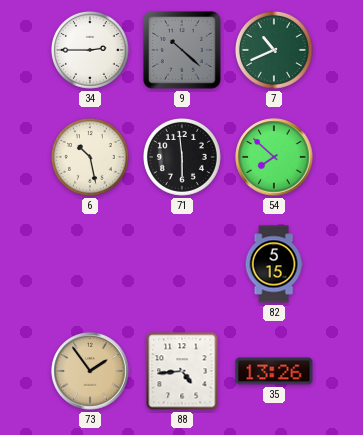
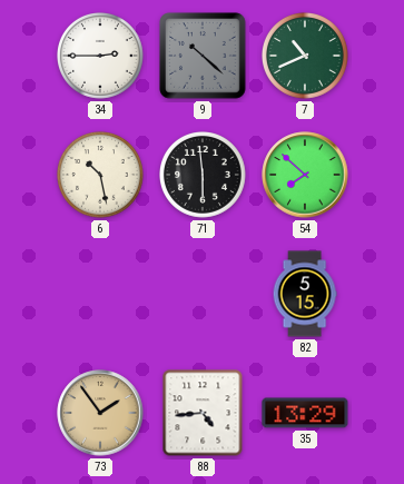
35: 13:26 -> 13:29
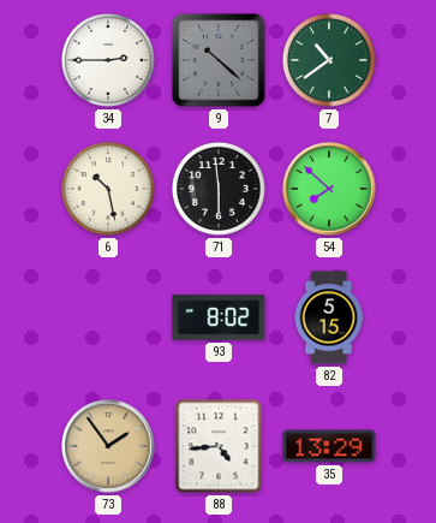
7: 10:41 -> 10:39
93: none -> 8:02
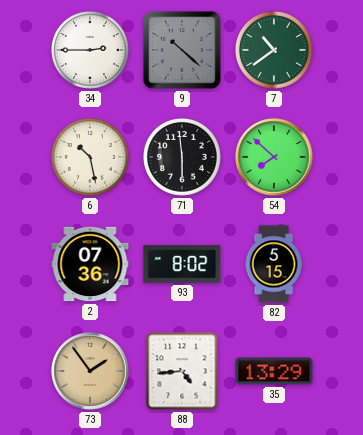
2: none -> 07:36
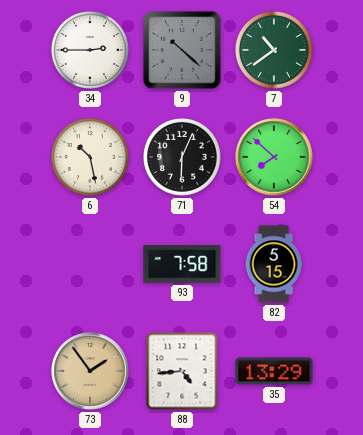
71: 5:59 -> 6:04
2: 07:36 -> none
93: 8:02 -> 7:58
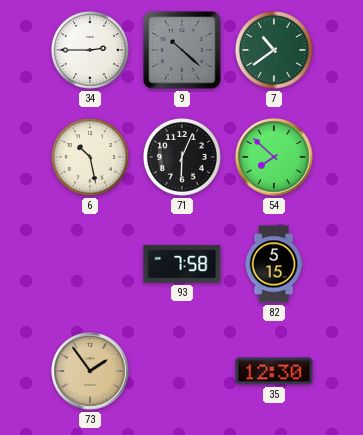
88: 4:44 -> none
35: 13:29 -> 12:30
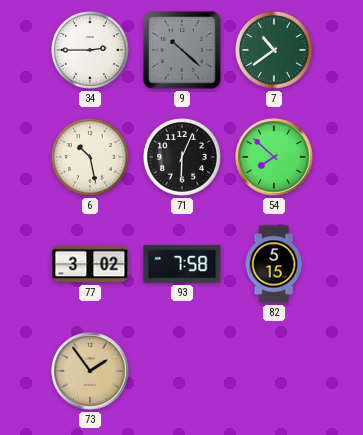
77: none -> 3:02
35: 12:30 -> none
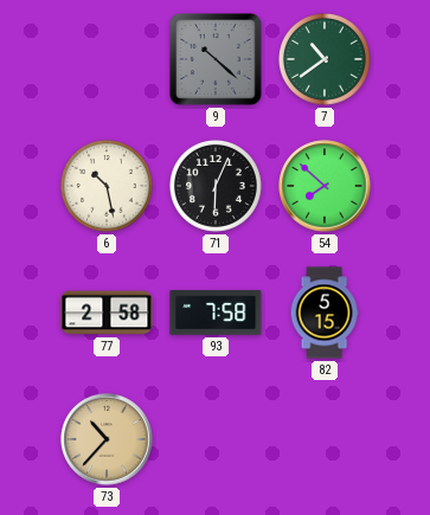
34: 2:45 -> none
77: 3:02 -> 2:58
73: 1:54 -> 10:37
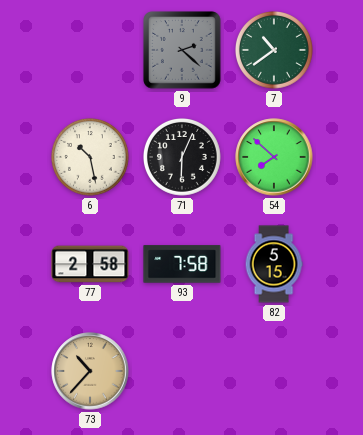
9: 10:22 -> 2:22
